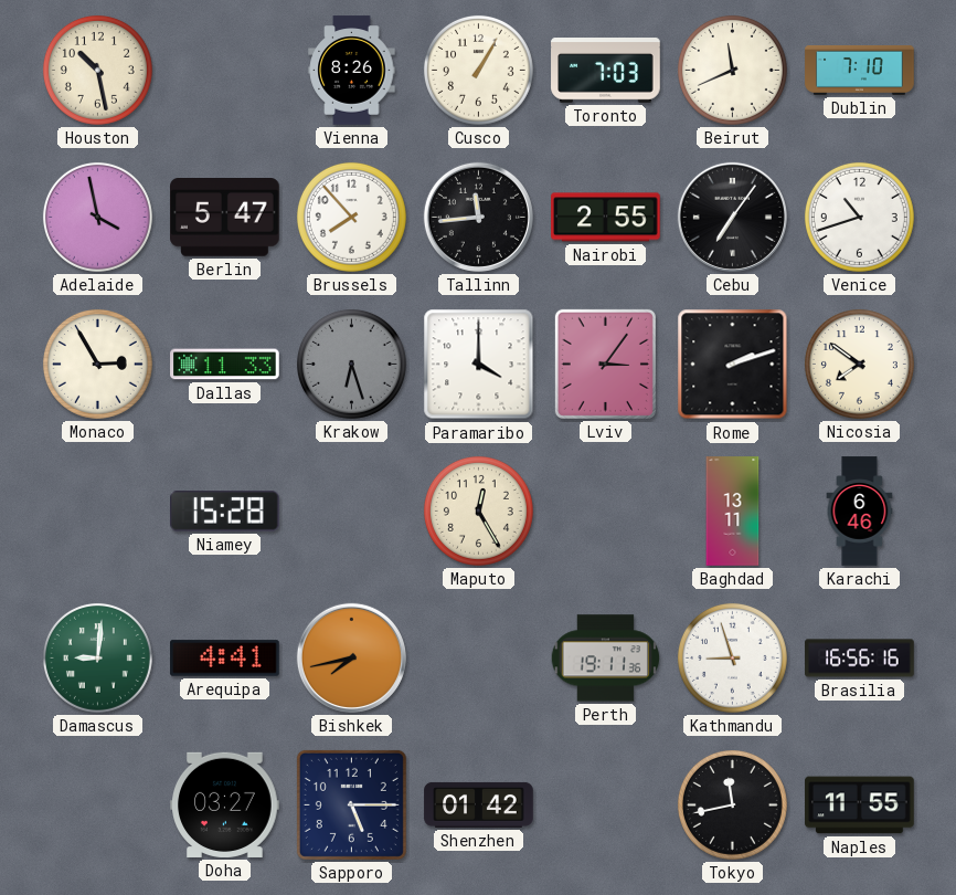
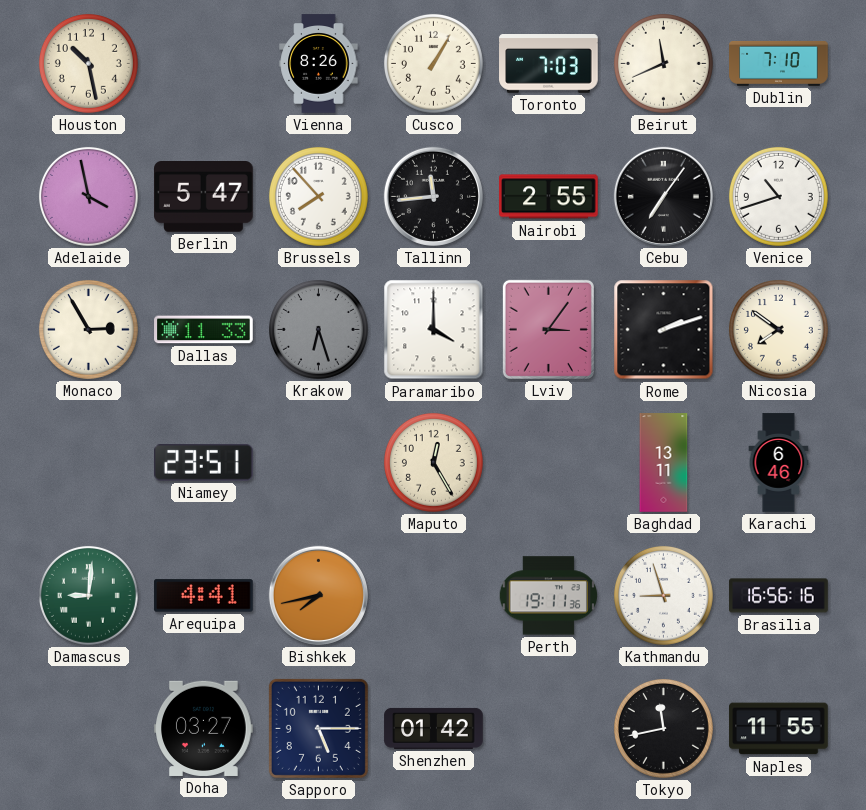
Niamey: 15:28 -> 23:51
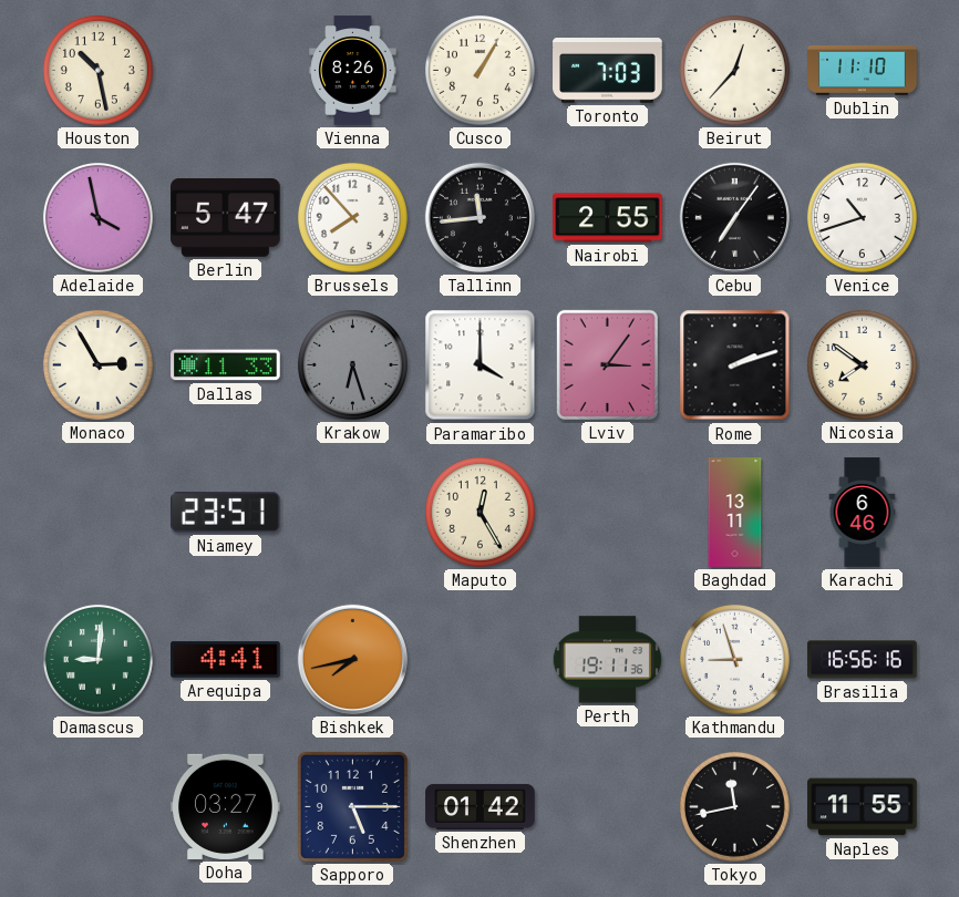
Beirut: 11:41 -> 12:37
Dublin: 7:10 -> 11:10
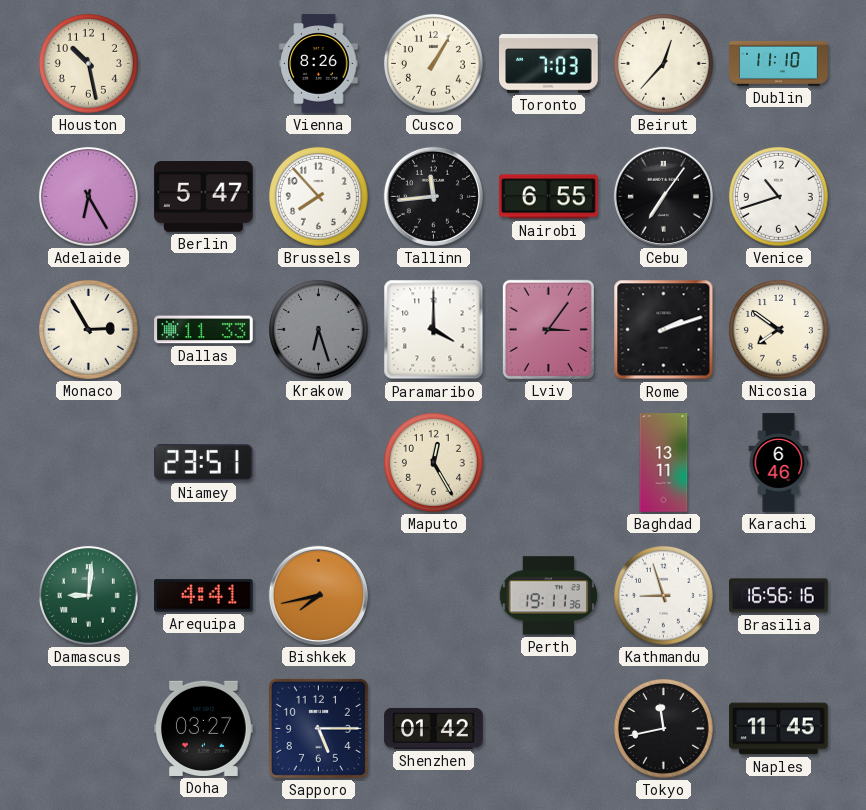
Adelaide: 3:58 -> 6:25
Nairobi: 2:55 -> 6:55
Naples: 11:55 -> 11:45
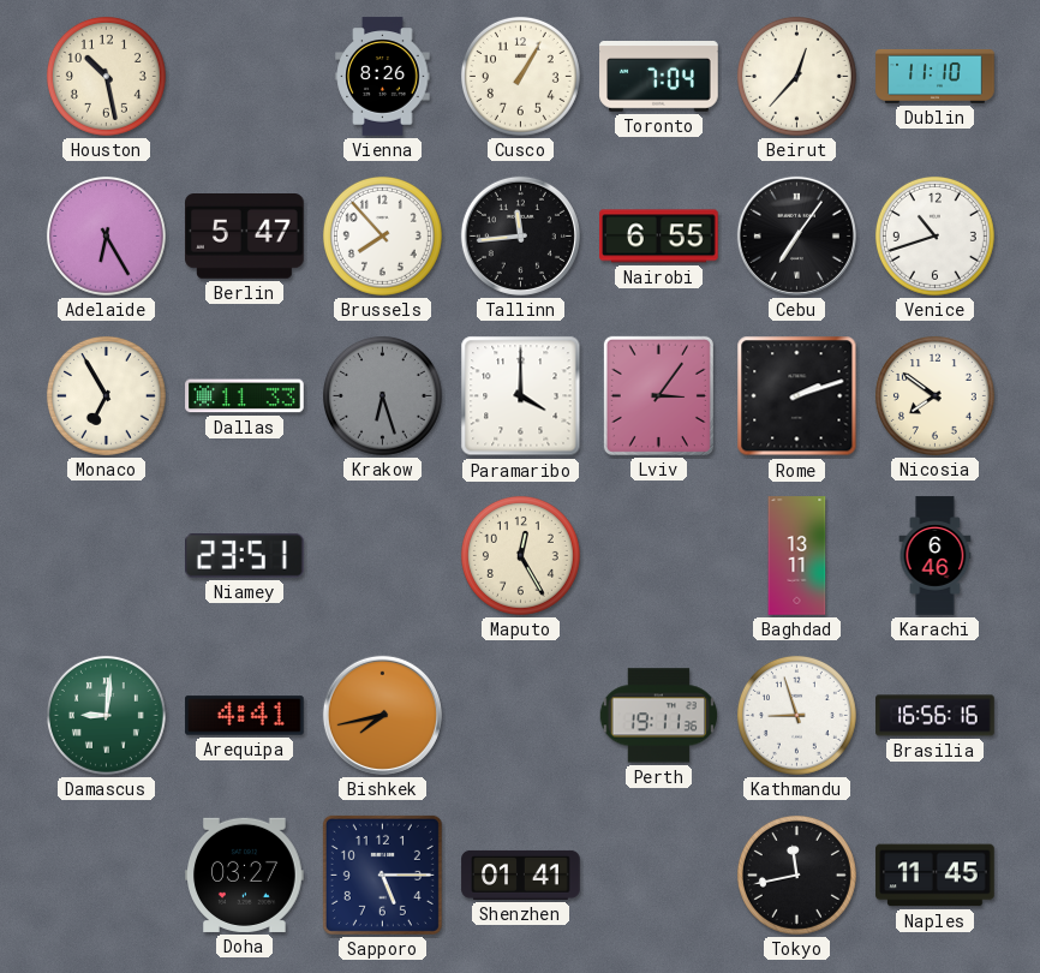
Toronto: 7:03 -> 7:04
Monaco: 2:55 -> 6:55
Shenzhen: 01:42 -> 01:41
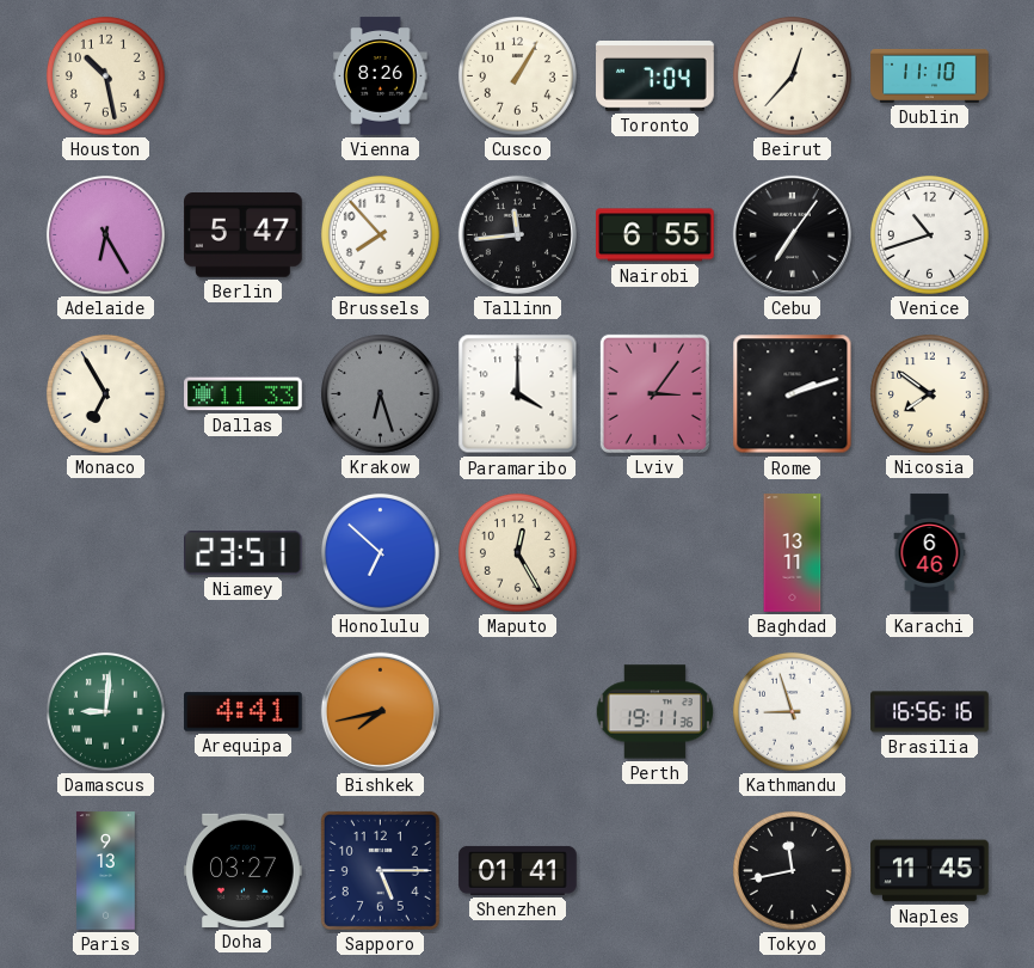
Honolulu: none -> 6:52
Paris: none -> 9:13
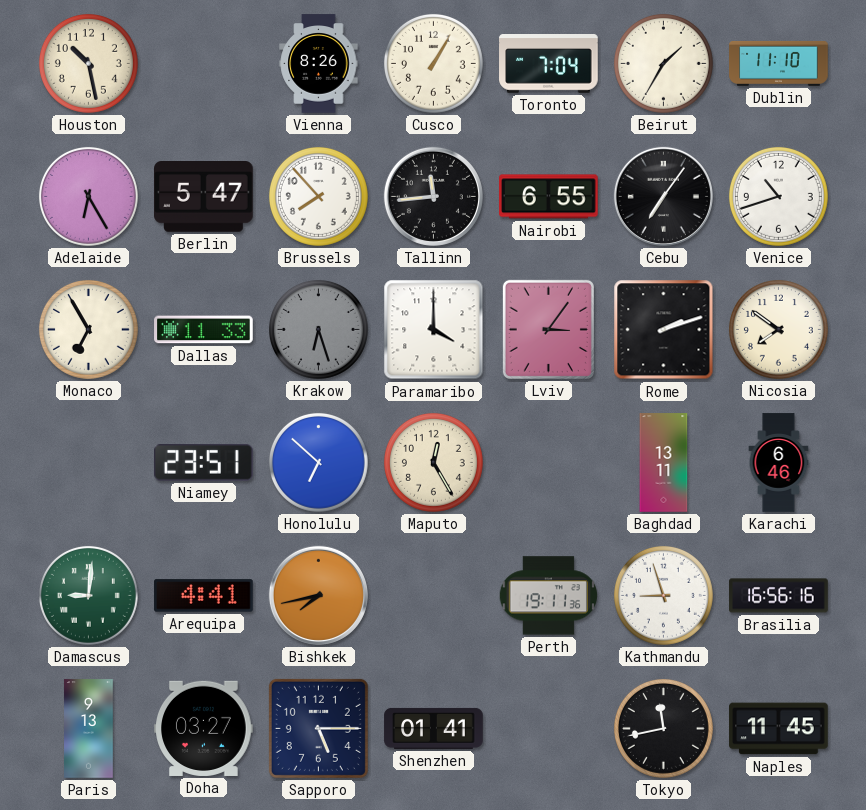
Beirut: 12:37 -> 1:35
